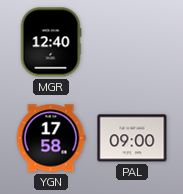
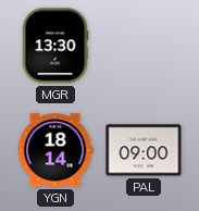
MGR: 12:40 -> 13:30
YGN: 17:58 -> 18:14
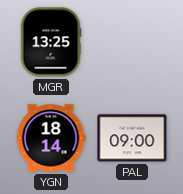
MGR: 13:30 -> 13:25
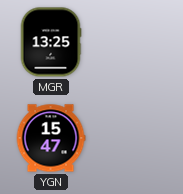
YGN: 18:14 -> 15:47
PAL: 09:00 -> none
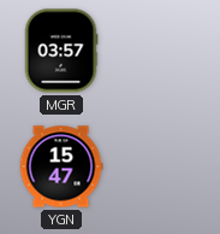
MGR: 13:25 -> 03:57
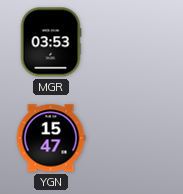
MGR: 03:57 -> 03:53
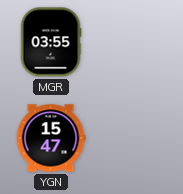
MGR: 03:53 -> 03:55
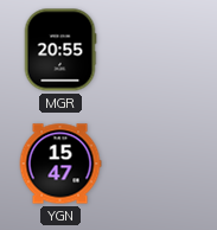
MGR: 03:55 -> 20:55
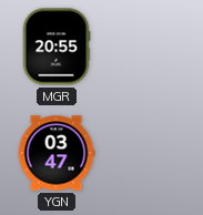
YGN: 15:47 -> 03:47
